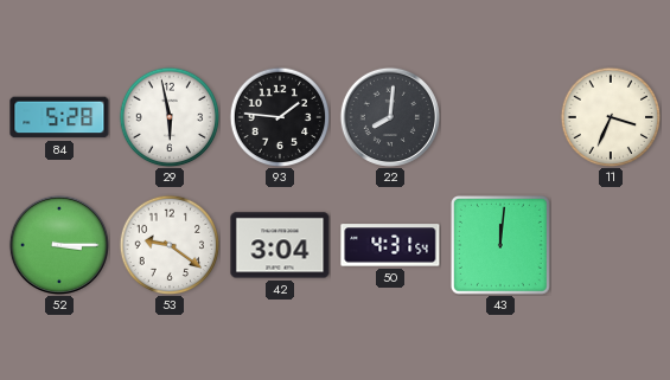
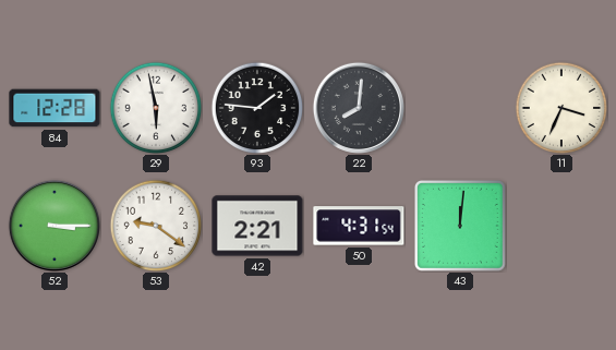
84: 5:28 -> 12:28
42: 3:04 -> 2:21
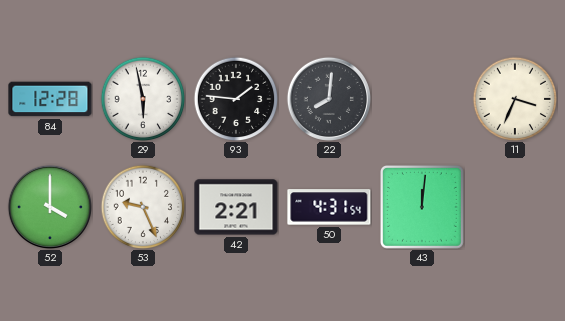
52: 3:15 -> 4:00
53: 9:21 -> 9:26
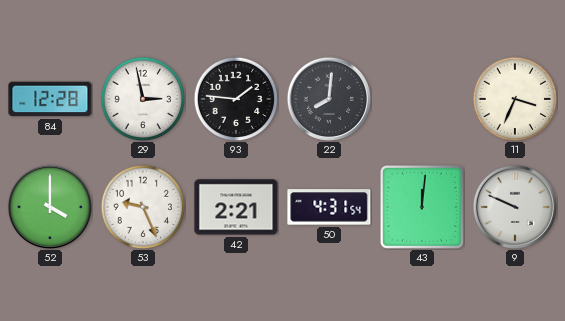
29: 5:58 -> 2:58
9: none -> 9:49
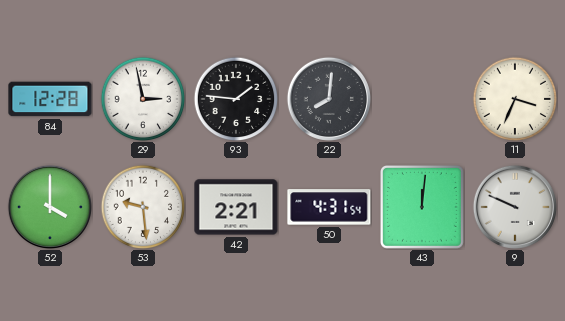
53: 9:26 -> 9:29
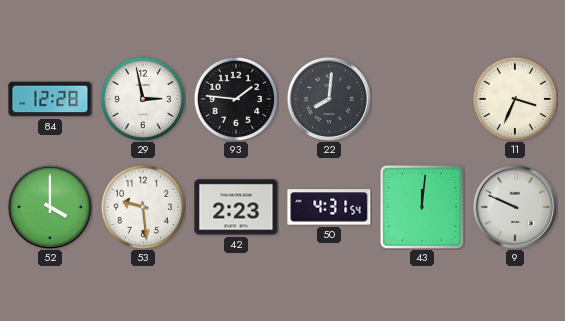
42: 2:21 -> 2:23
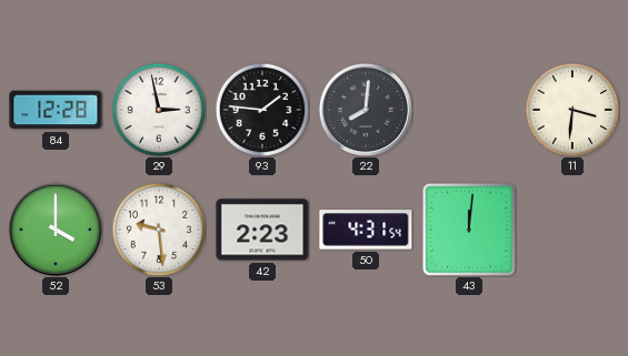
11: 3:34 -> 3:31
9: 9:49 -> none
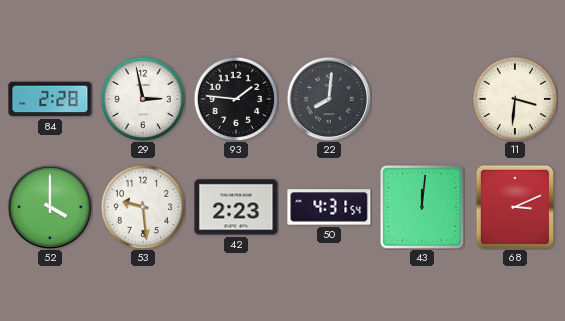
84: 12:28 -> 2:28
68: none -> 3:11
